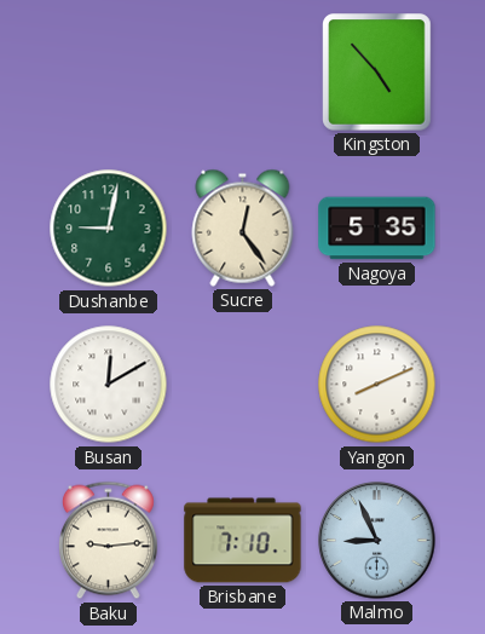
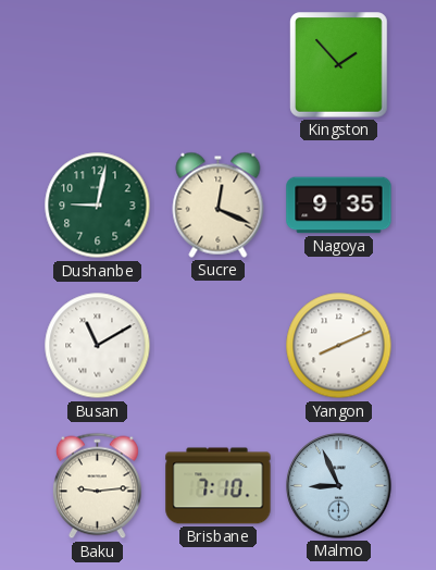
Kingston: 4:53 -> 1:53
Sucre: 12:24 -> 12:19
Nagoya: 5:35 -> 9:35
Busan: 12:10 -> 11:10
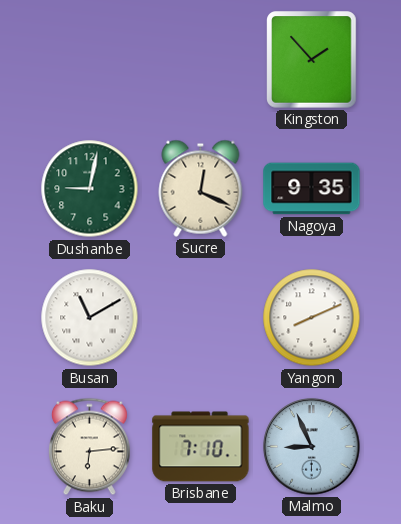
Baku: 9:14 -> 6:14
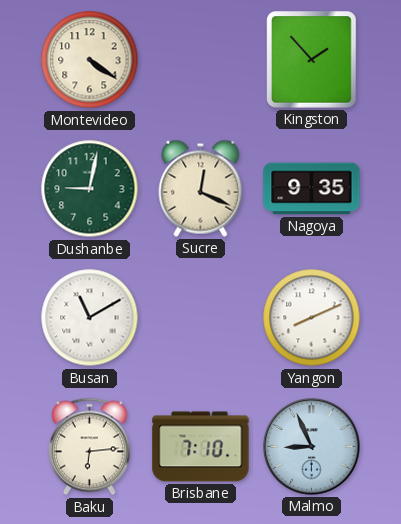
Montevideo: none -> 4:21
